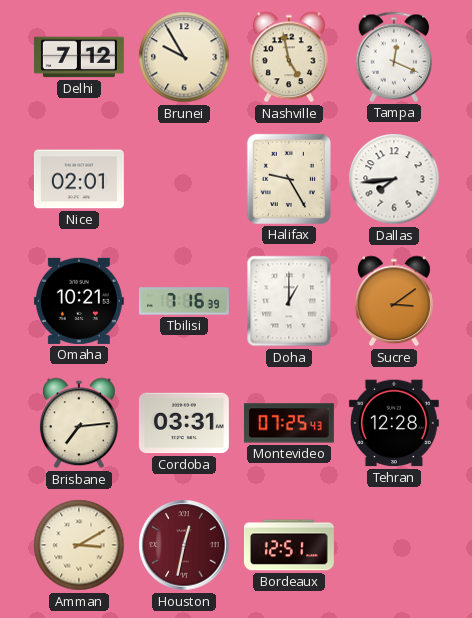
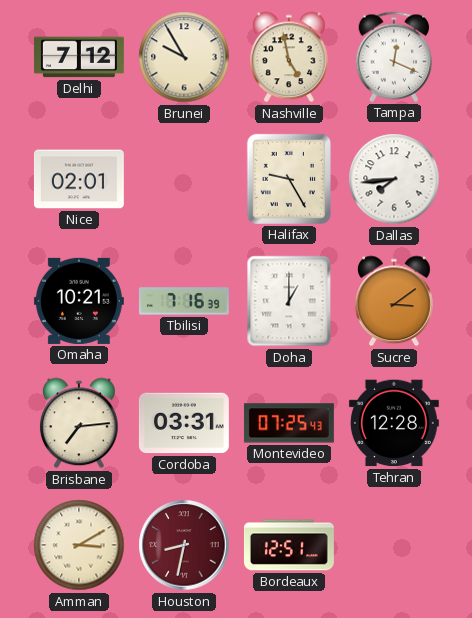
Houston: 12:32 -> 8:32
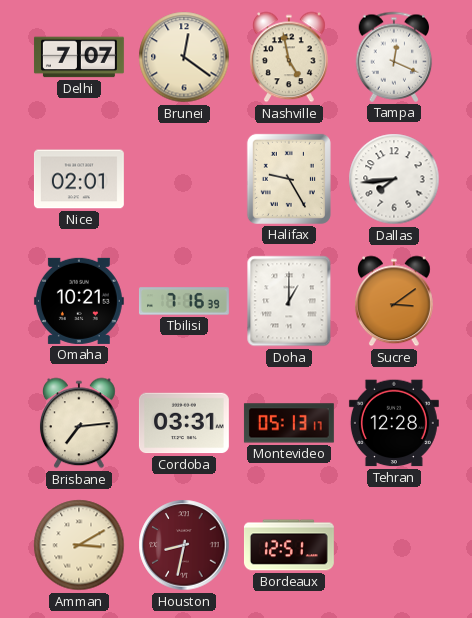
Delhi: 7:12 -> 7:07
Brunei: 9:55 -> 12:21
Montevideo: 07:25 -> 05:13
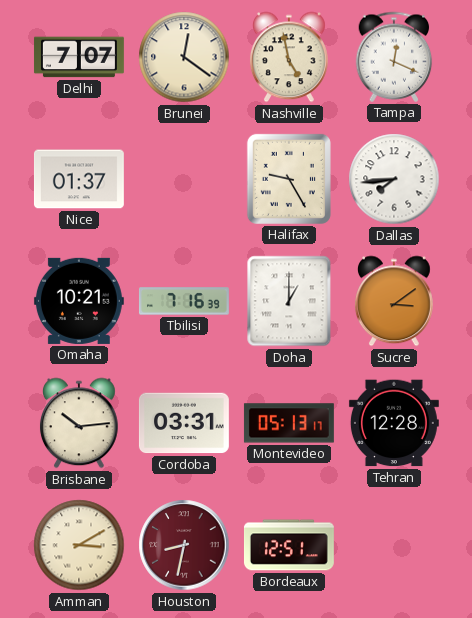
Nice: 02:01 -> 01:37
Brisbane: 7:14 -> 10:14
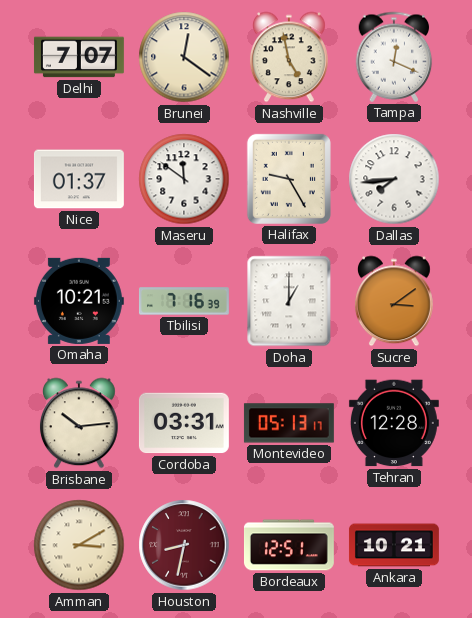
Maseru: none -> 11:51
Ankara: none -> 10:21
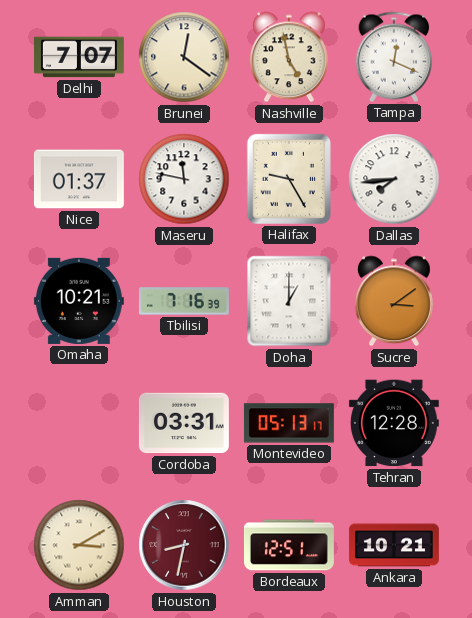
Maseru: 11:51 -> 11:47
Brisbane: 10:14 -> none
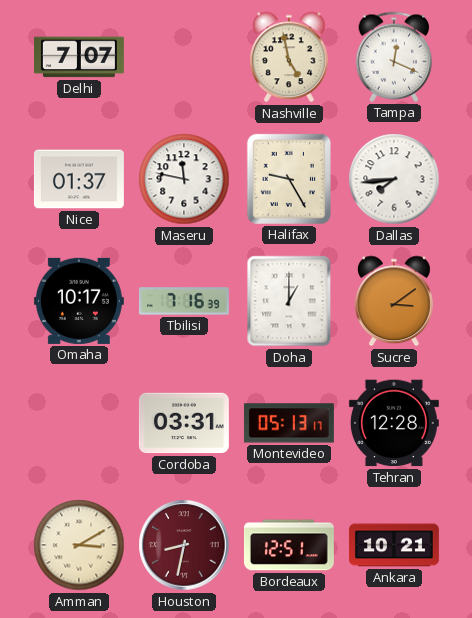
Brunei: 12:21 -> none
Omaha: 10:21 -> 10:17
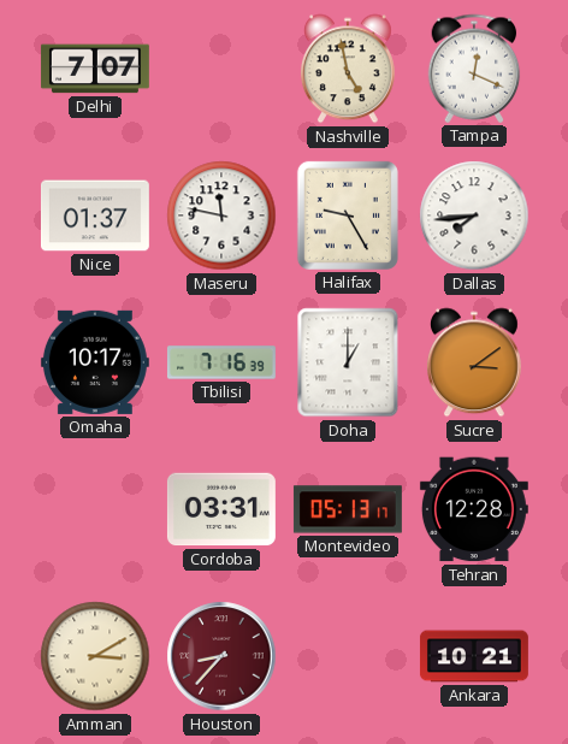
Houston: 8:32 -> 8:37
Bordeaux: 12:51 -> none
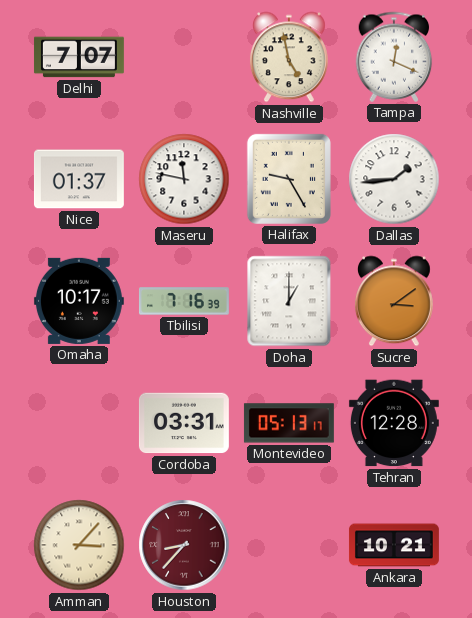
Dallas: 7:44 -> 1:44
Amman: 3:10 -> 3:07
